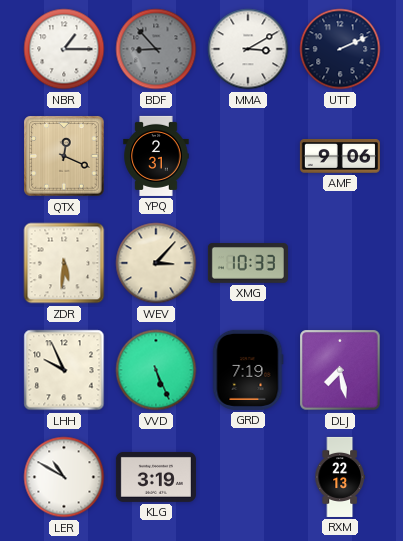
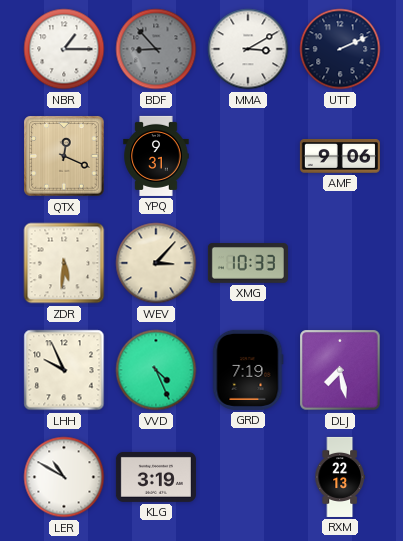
YPQ: 2:31 -> 9:31
VVD: 5:26 -> 4:26
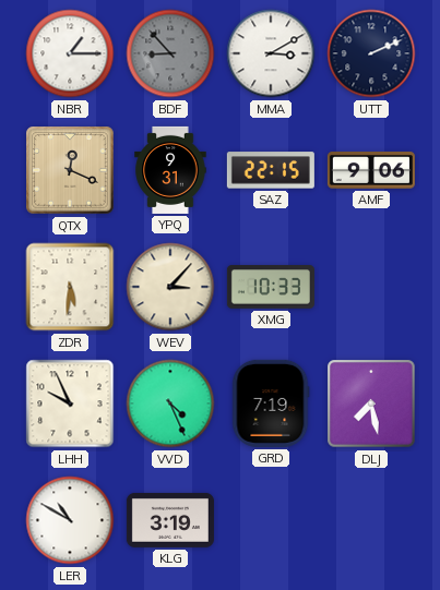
SAZ: none -> 22:15
RXM: 22:13 -> none
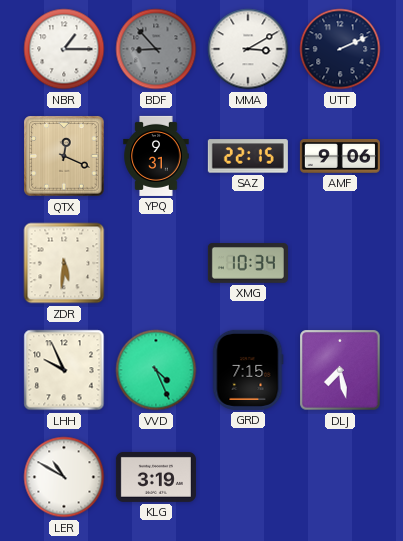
WEV: 3:07 -> none
XMG: 10:33 -> 10:34
GRD: 7:19 -> 7:15
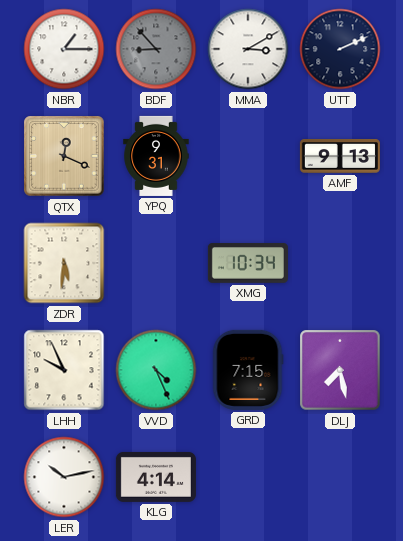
SAZ: 22:15 -> none
AMF: 9:06 -> 9:13
LER: 10:50 -> 10:13
KLG: 3:19 -> 4:14
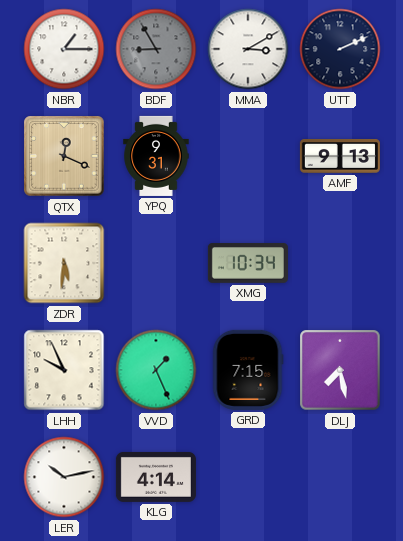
BDF: 8:53 -> 8:55
VVD: 4:26 -> 1:26
